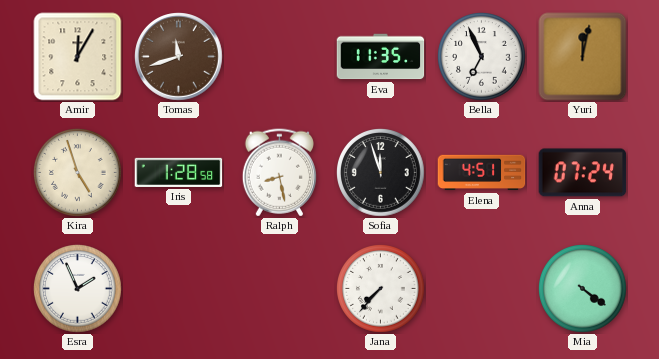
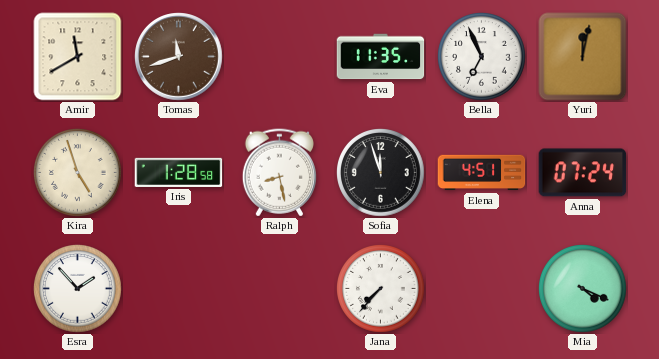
Amir: 12:05 -> 11:40
Esra: 1:56 -> 1:53
Mia: 4:21 -> 4:19
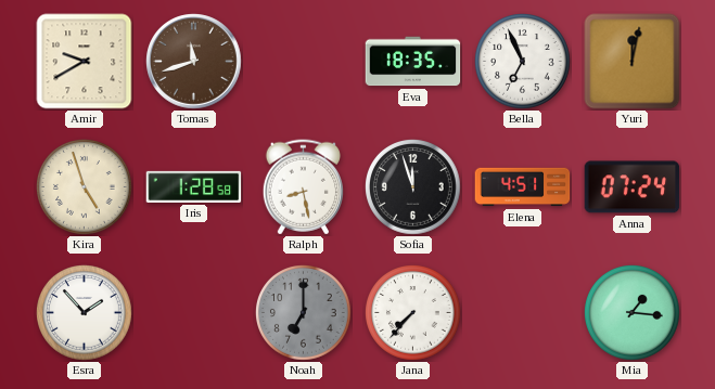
Amir: 11:40 -> 9:40
Eva: 11:35 -> 18:35
Noah: none -> 7:00
Mia: 4:19 -> 1:16
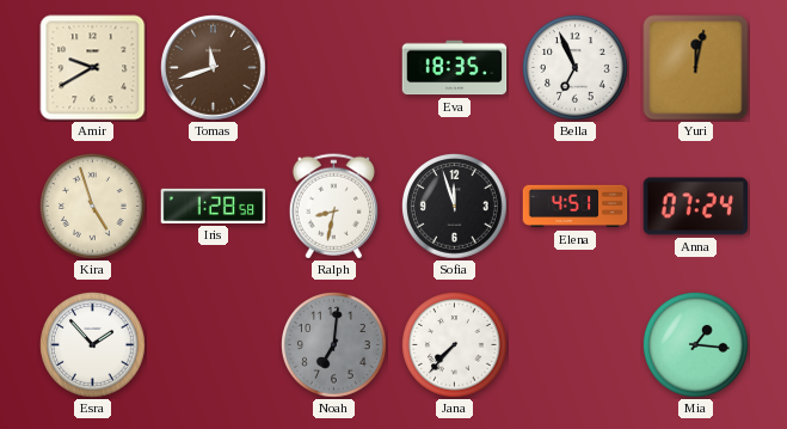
Ralph: 8:28 -> 8:32
Noah: 7:00 -> 7:01
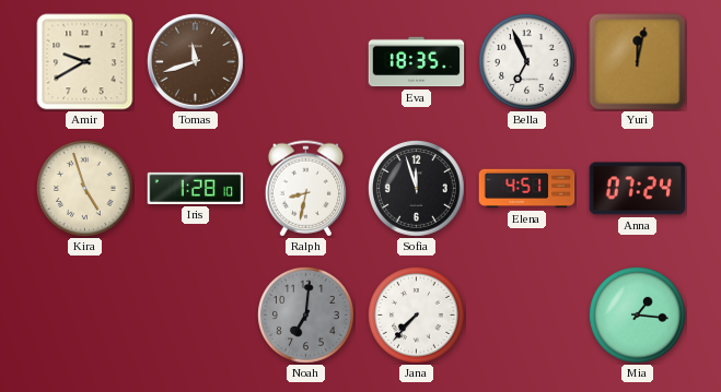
Iris: 1:28:58 -> 1:28:10
Esra: 1:53 -> none
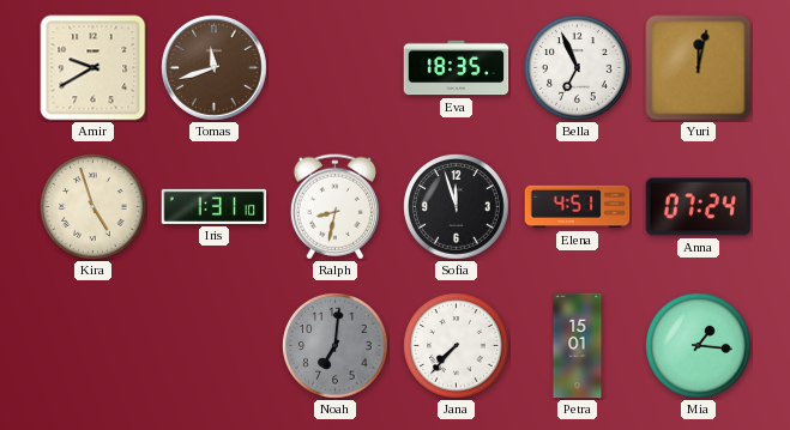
Iris: 1:28 -> 1:31
Petra: none -> 15:01
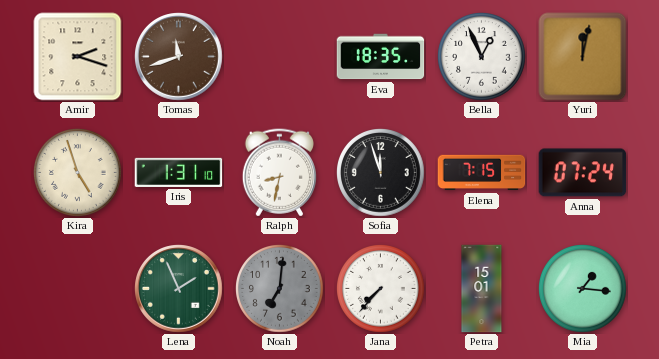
Amir: 9:40 -> 2:18
Bella: 6:56 -> 12:56
Elena: 4:51 -> 7:15
Lena: none -> 1:56
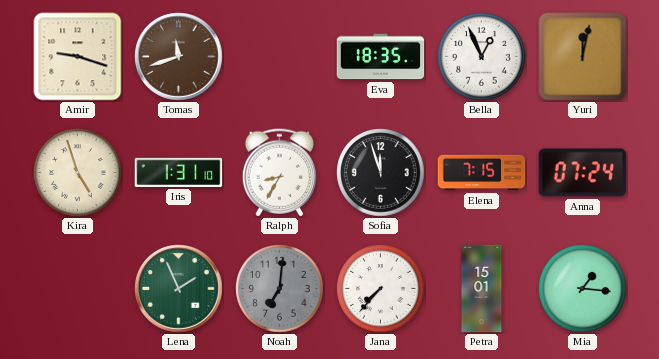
Amir: 2:18 -> 9:18
Ralph: 8:32 -> 8:35
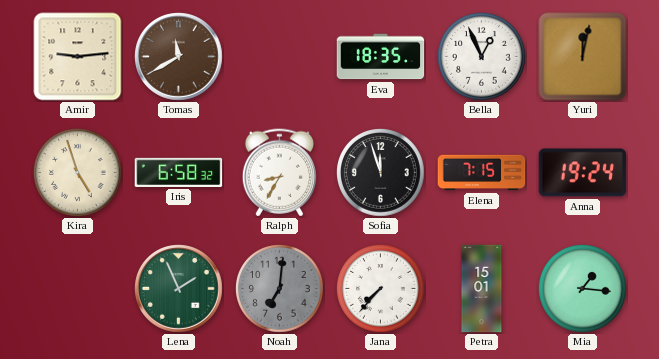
Amir: 9:18 -> 9:14
Tomas: 11:42 -> 11:40
Iris: 1:31 -> 6:58
Anna: 07:24 -> 19:24
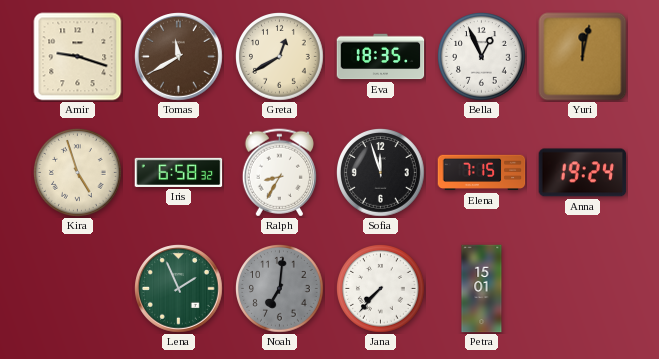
Amir: 9:14 -> 9:18
Greta: none -> 12:40
Mia: 1:16 -> none
